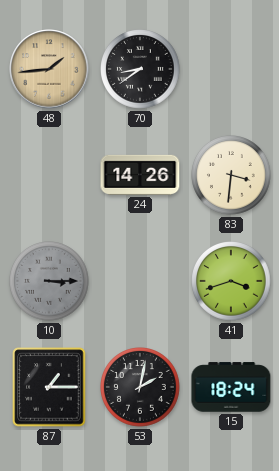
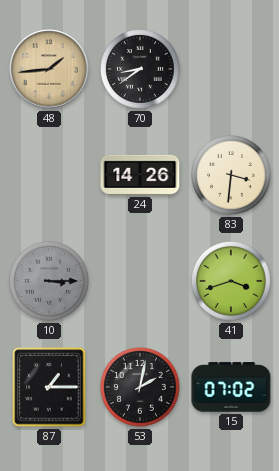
15: 18:24 -> 07:02
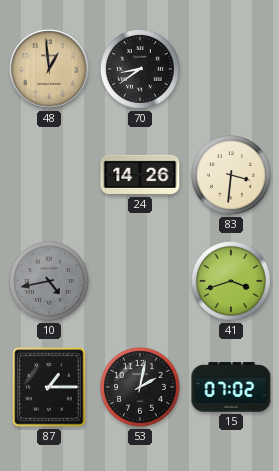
48: 1:44 -> 12:59
10: 3:15 -> 4:43
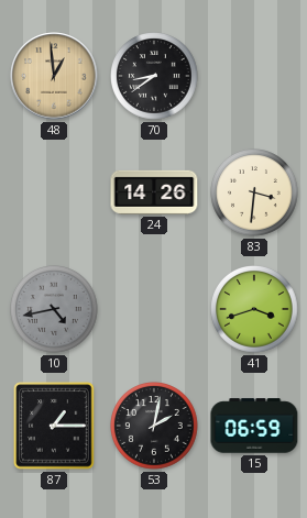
15: 07:02 -> 06:59
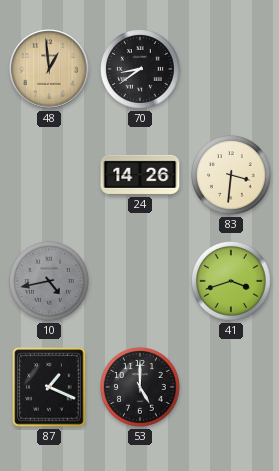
87: 1:15 -> 1:19
53: 2:02 -> 5:00
15: 06:59 -> none
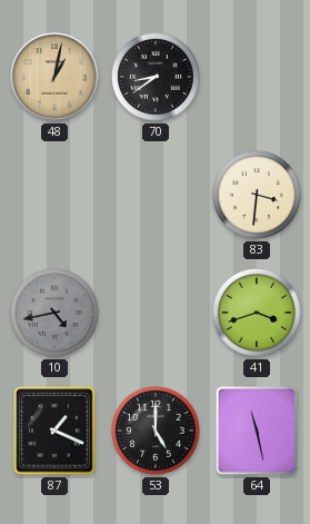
48: 12:59 -> 1:02
24: 14:26 -> none
64: none -> 11:28
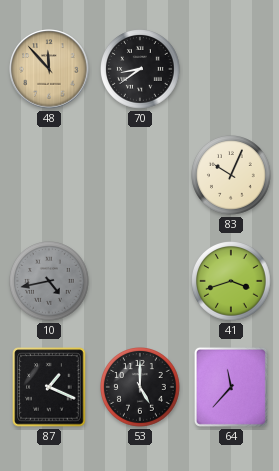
48: 1:02 -> 11:53
83: 3:31 -> 10:04
64: 11:28 -> 11:37
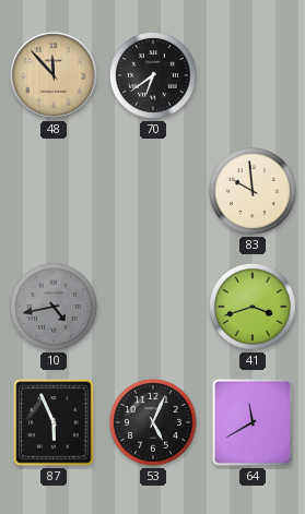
70: 8:39 -> 6:39
83: 10:04 -> 9:59
87: 1:19 -> 5:56
53: 5:00 -> 5:04
64: 11:37 -> 11:40
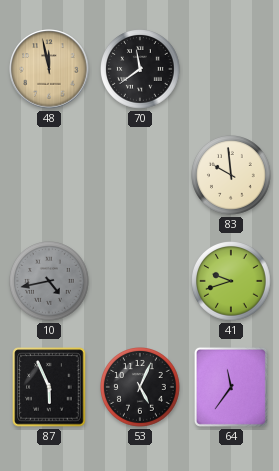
48: 11:53 -> 11:58
70: 6:39 -> 11:39
41: 3:42 -> 9:42
64: 11:40 -> 11:36
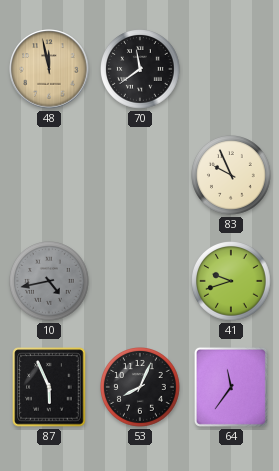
83: 9:59 -> 9:56
53: 5:04 -> 8:04
